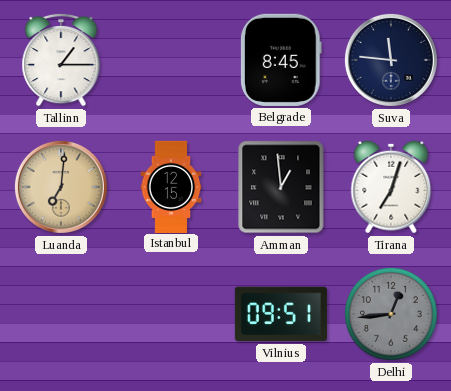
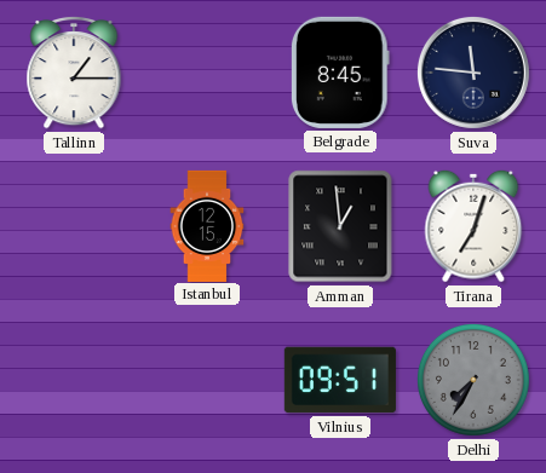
Luanda: 7:01 -> none
Delhi: 12:44 -> 7:35
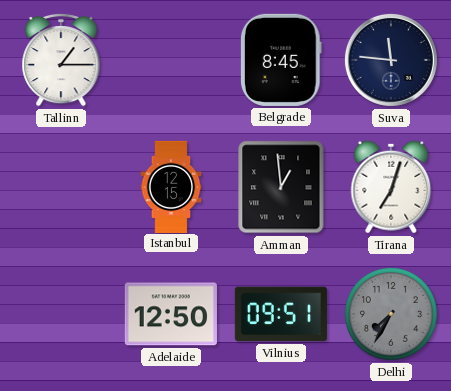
Adelaide: none -> 12:50
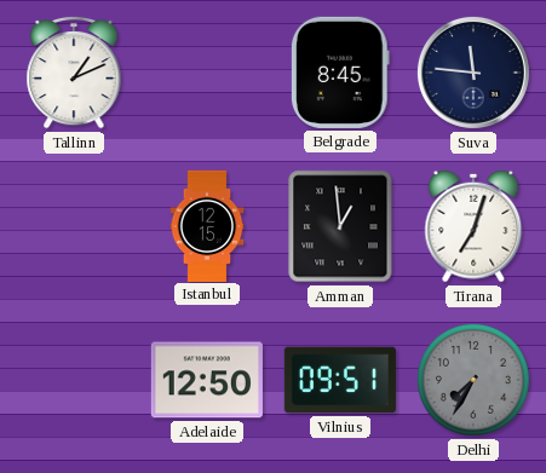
Tallinn: 1:15 -> 1:11
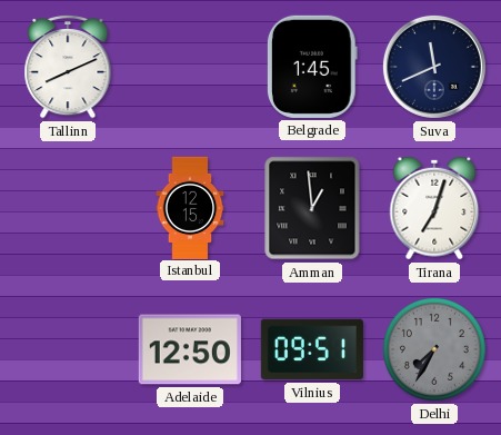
Tallinn: 1:11 -> 8:11
Belgrade: 8:45 -> 1:45
Suva: 11:46 -> 11:41
